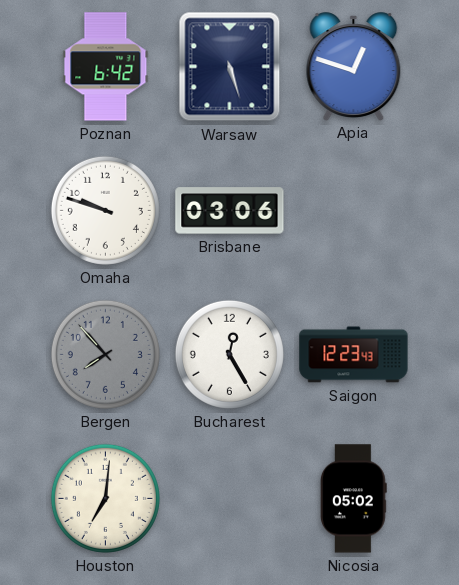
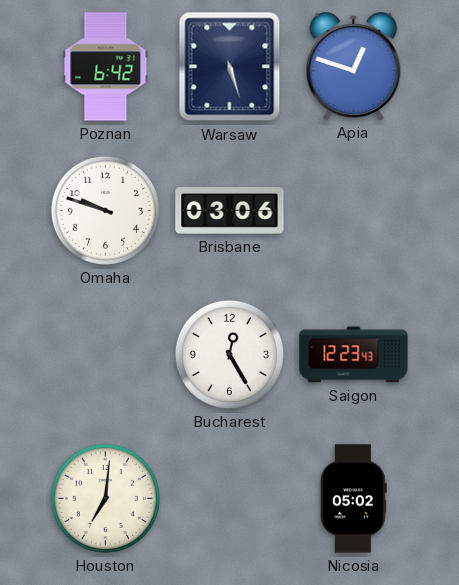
Bergen: 7:53 -> none
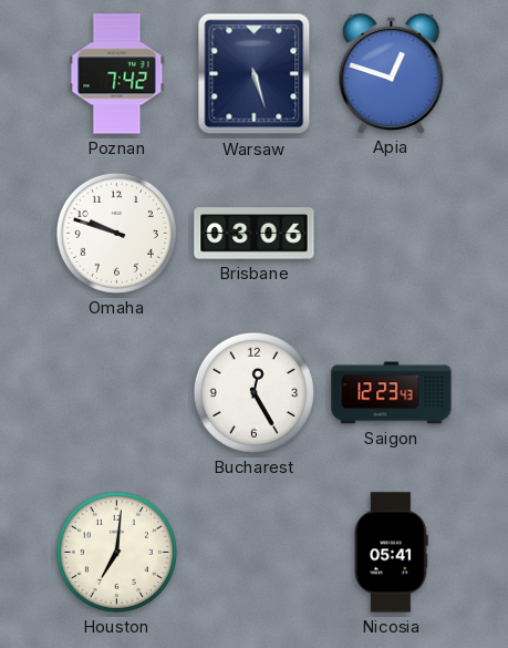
Poznan: 6:42 -> 7:42
Nicosia: 05:02 -> 05:41
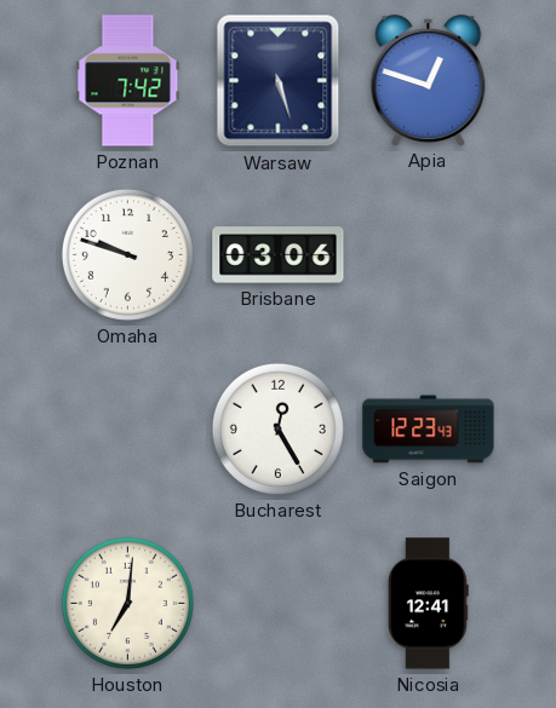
Nicosia: 05:41 -> 12:41
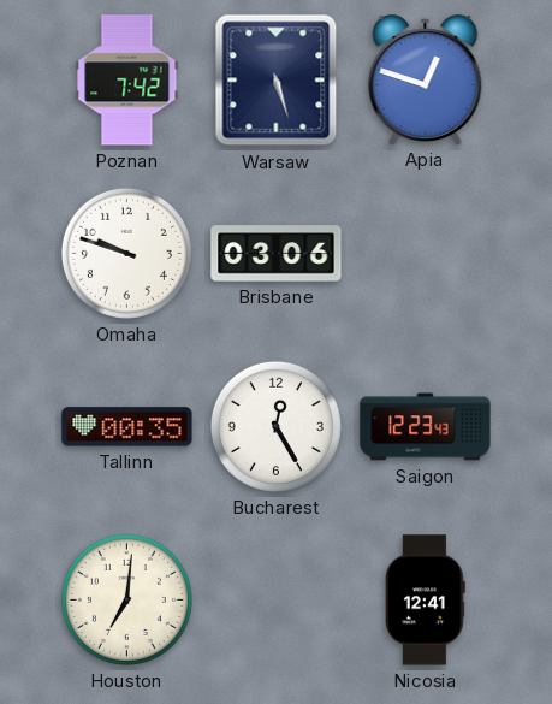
Tallinn: none -> 00:35
